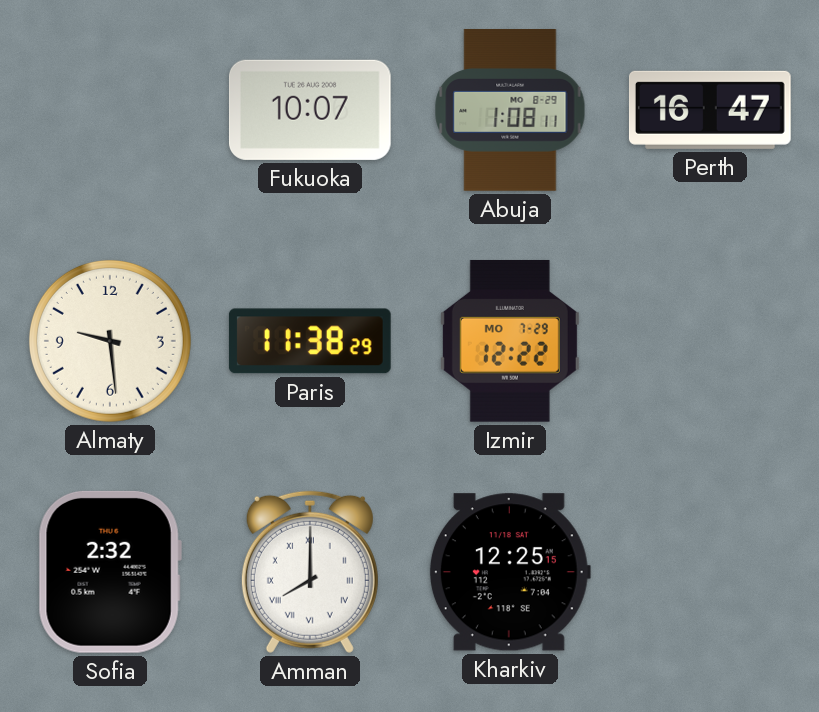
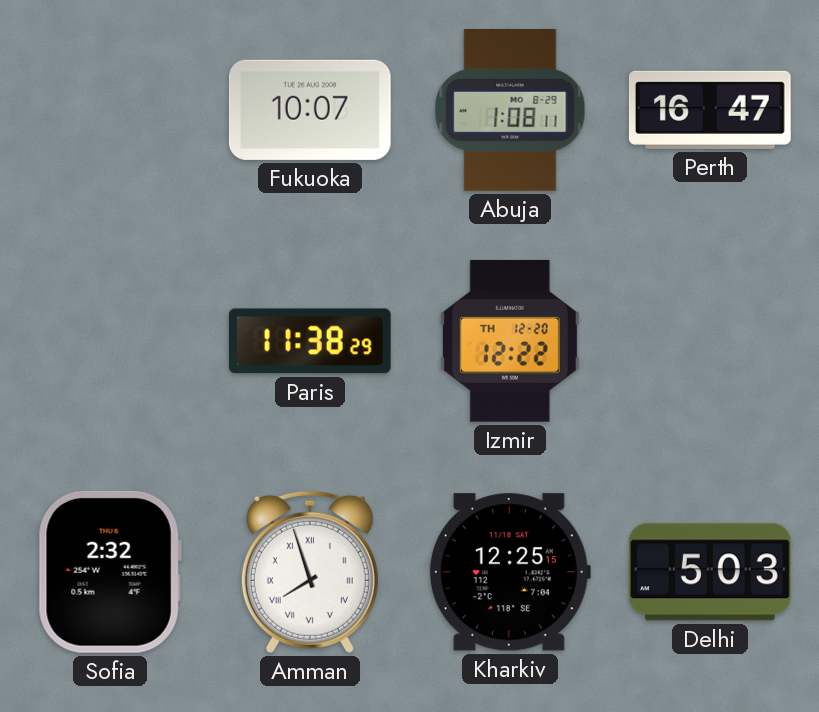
Almaty: 9:29 -> none
Izmir date: MO 7-29 -> TH 12-20
Amman: 8:00 -> 7:57
Delhi: none -> 5:03
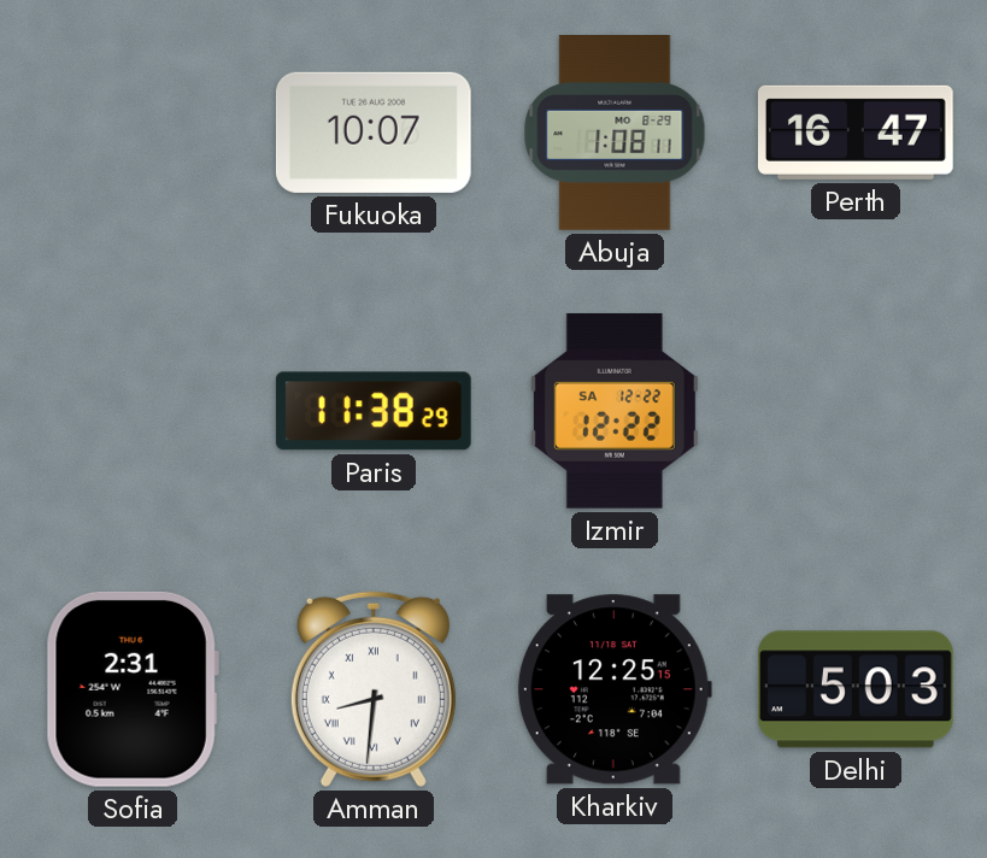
Izmir date: TH 12-20 -> SA 12-22
Sofia: 2:32 -> 2:31
Amman: 7:57 -> 8:31
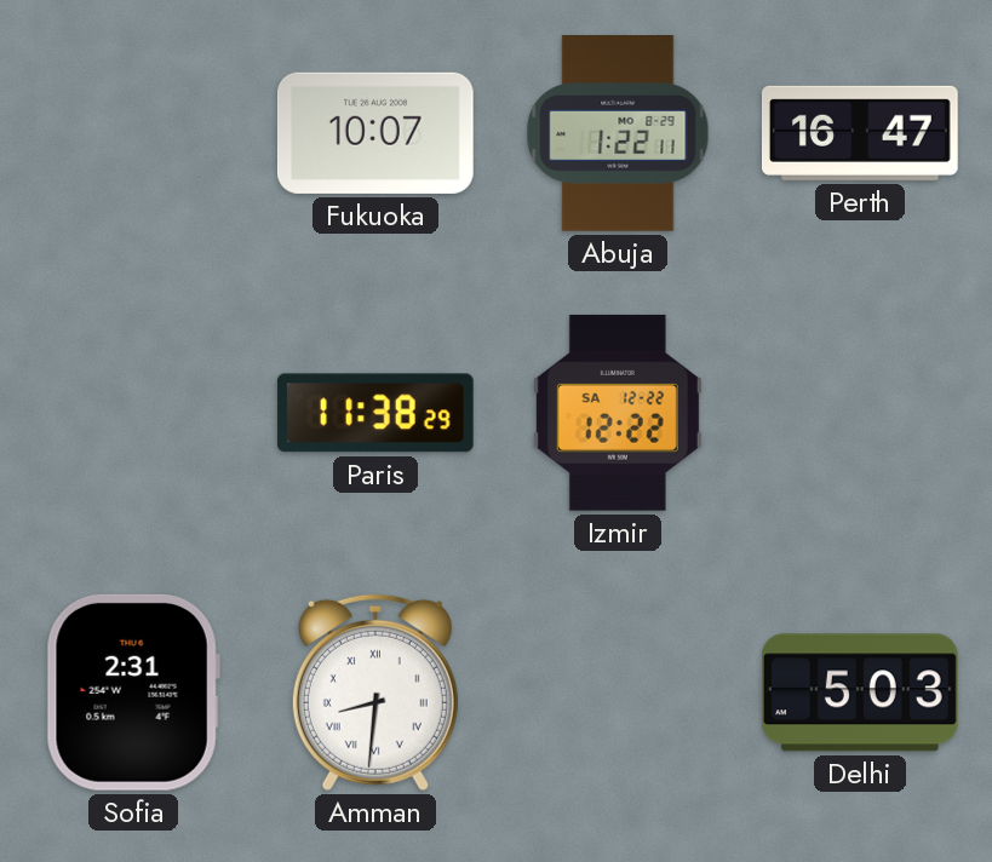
Abuja: 1:08 -> 1:22
Kharkiv: 12:25 -> none
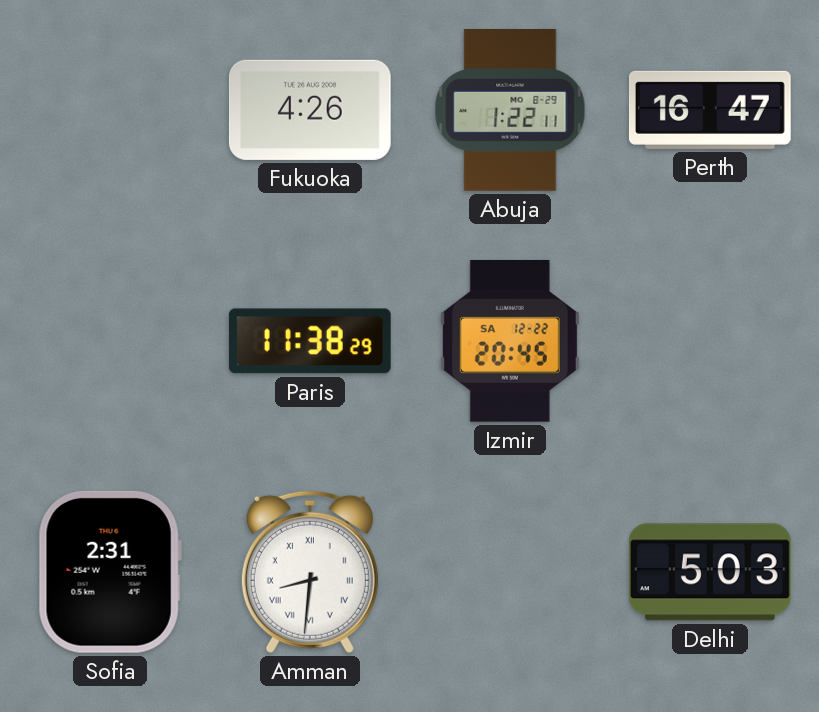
Fukuoka: 10:07 -> 4:26
Izmir: 12:22 -> 20:45
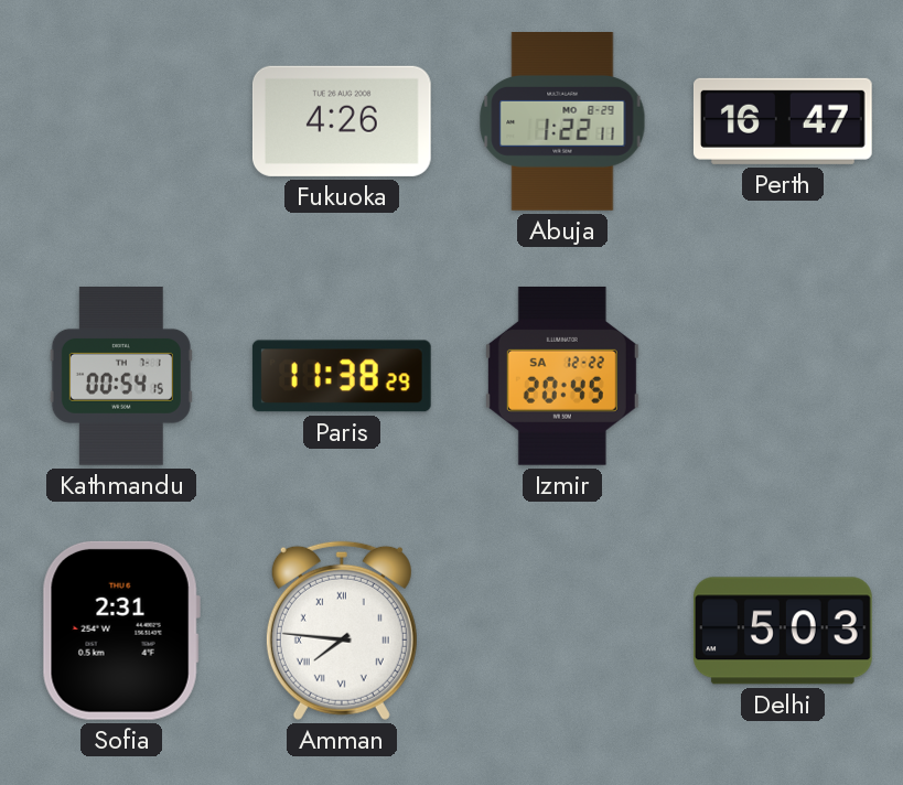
Kathmandu: none -> 00:54
Amman: 8:31 -> 7:46
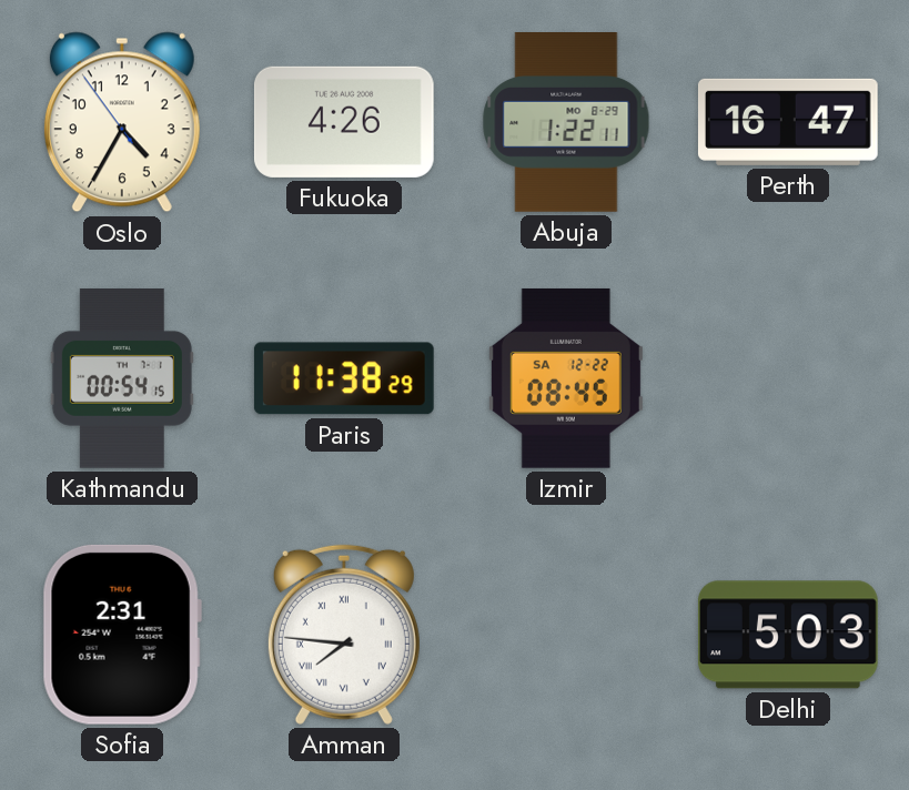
Oslo: none -> 4:34
Izmir: 20:45 -> 08:45
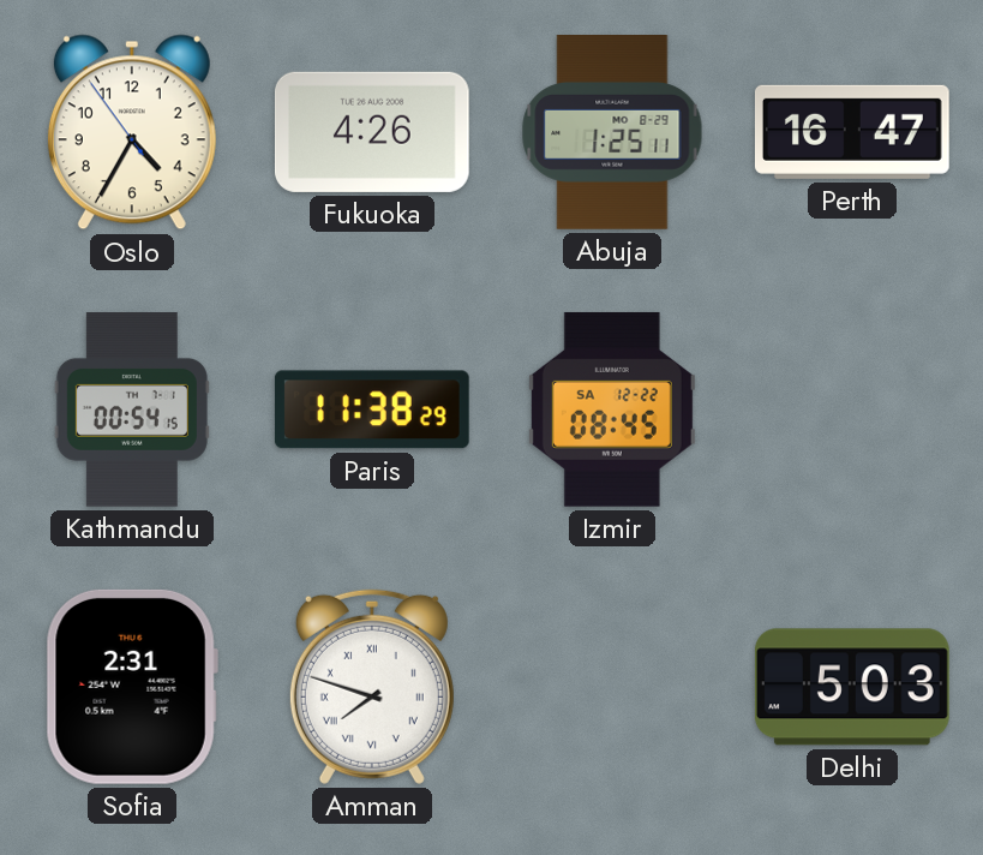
Abuja: 1:22 -> 1:25
Amman: 7:46 -> 7:48
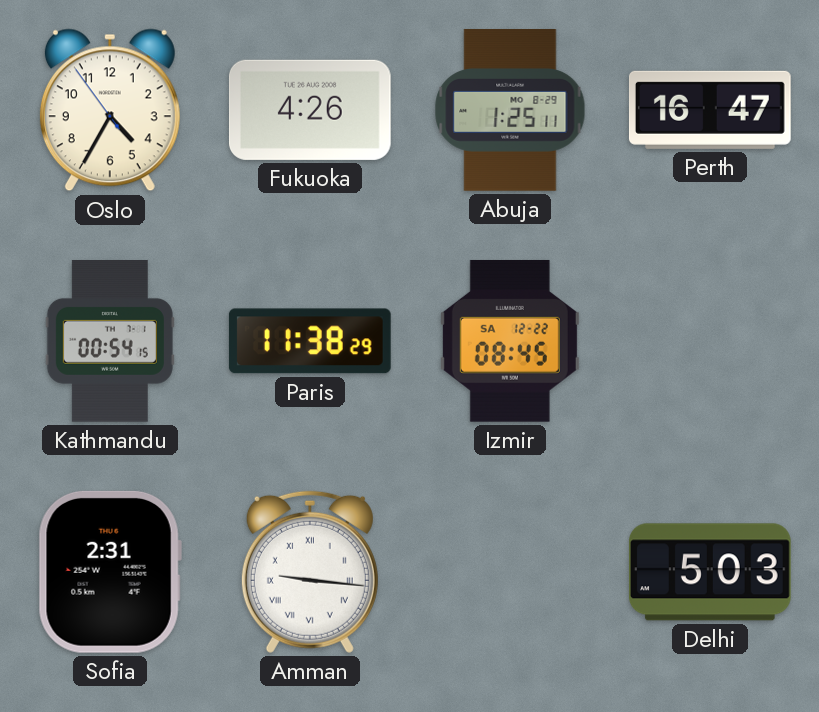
Amman: 7:48 -> 9:16
